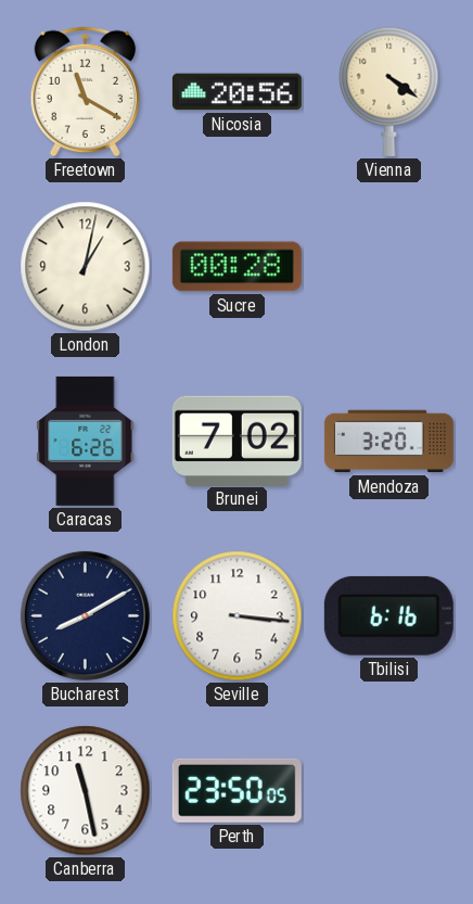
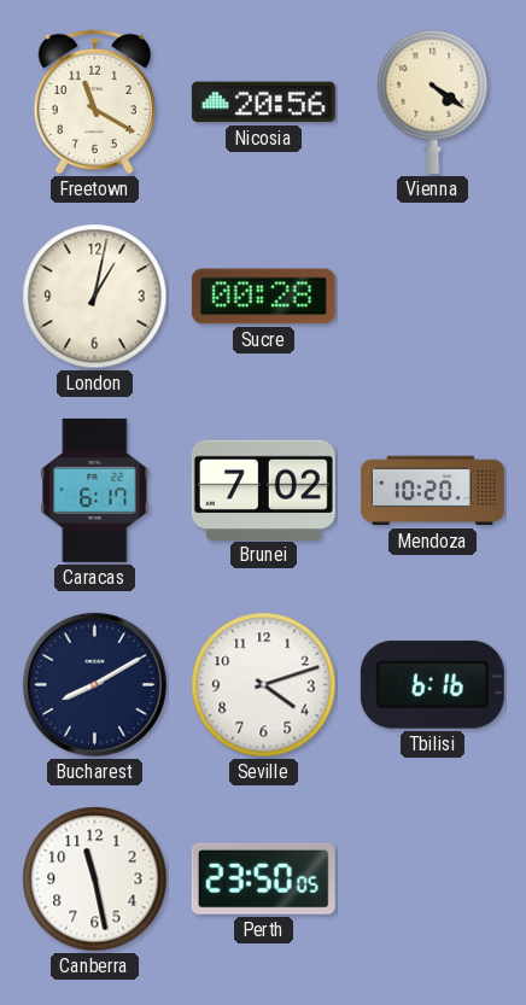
Caracas: 6:26 -> 6:17
Mendoza: 3:20 -> 10:20
Seville: 3:16 -> 4:12
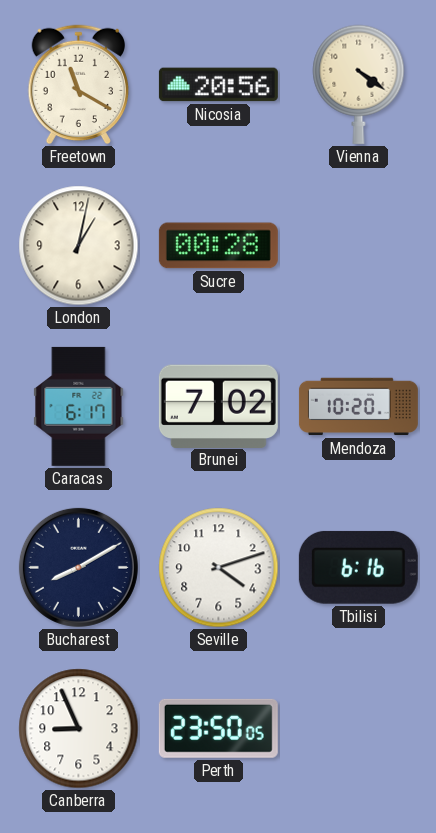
Canberra: 11:28 -> 8:56
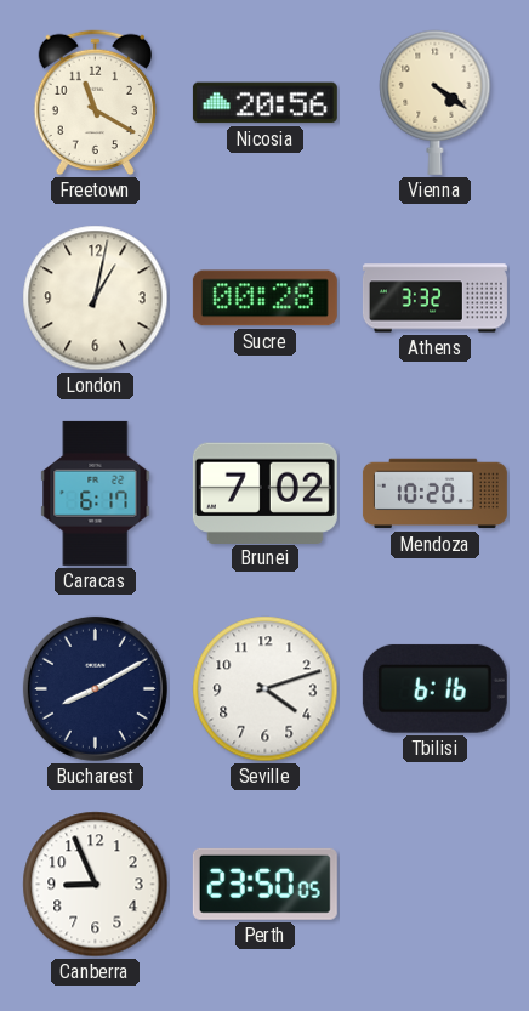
Athens: none -> 3:32
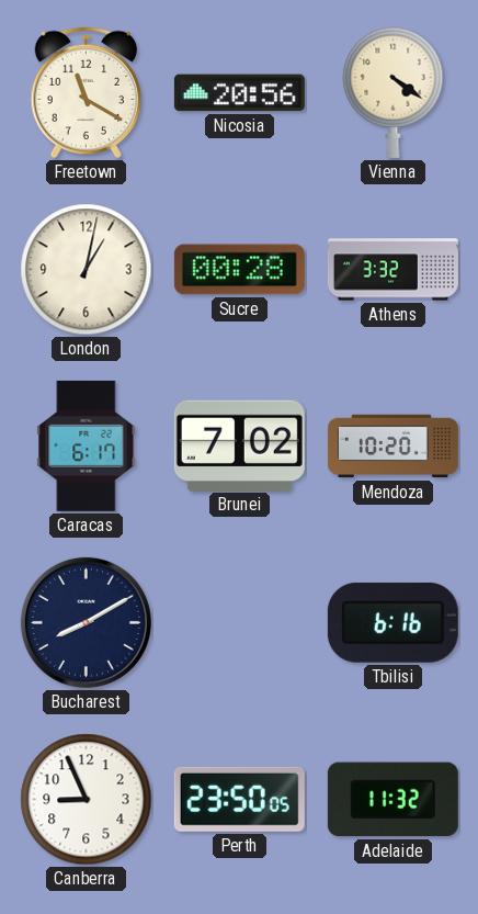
Seville: 4:12 -> none
Adelaide: none -> 11:32
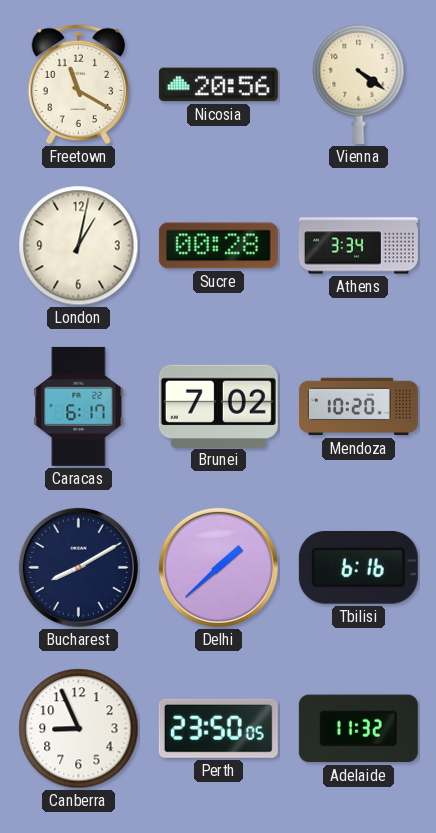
Athens: 3:32 -> 3:34
Delhi: none -> 1:38
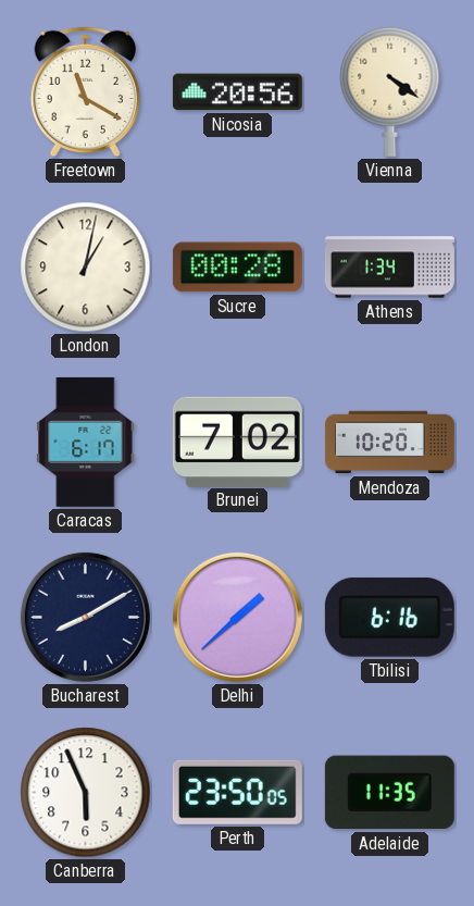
Athens: 3:34 -> 1:34
Canberra: 8:56 -> 5:56
Adelaide: 11:32 -> 11:35
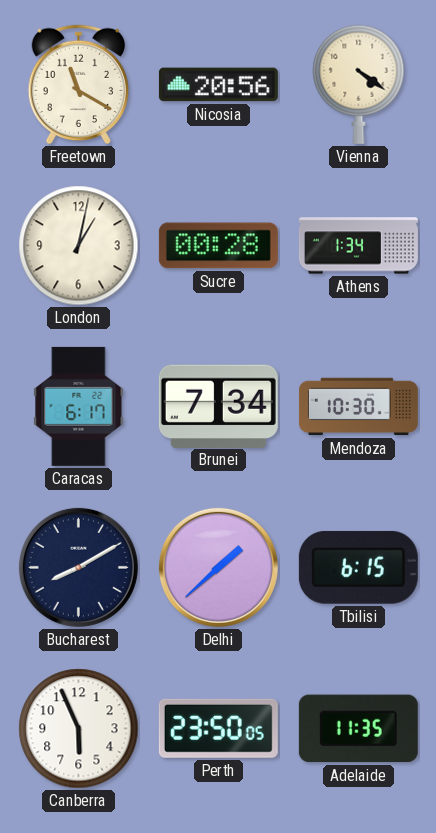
Brunei: 7:02 -> 7:34
Mendoza: 10:20 -> 10:30
Tbilisi: 6:16 -> 6:15
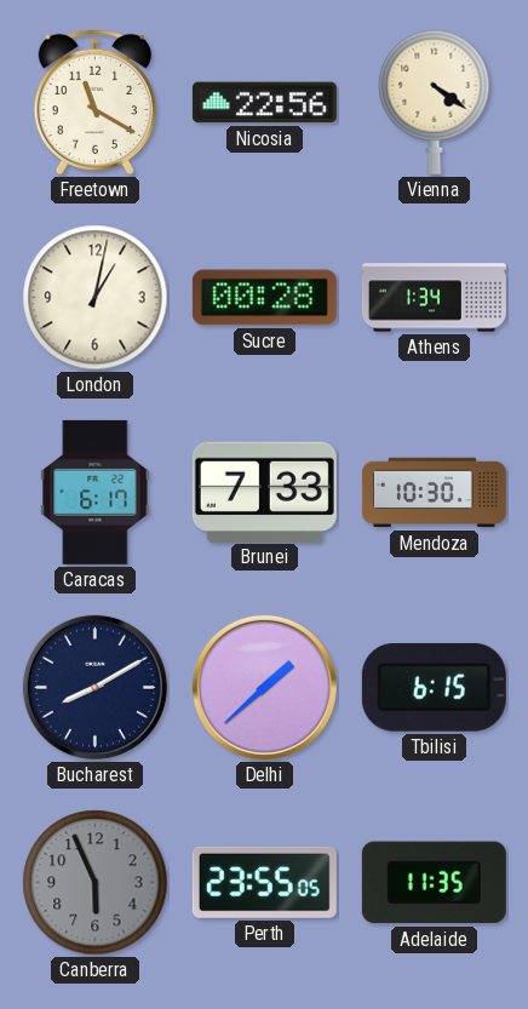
Nicosia: 20:56 -> 22:56
Brunei: 7:34 -> 7:33
Canberra dial: white -> grey
Perth: 23:50 -> 23:55
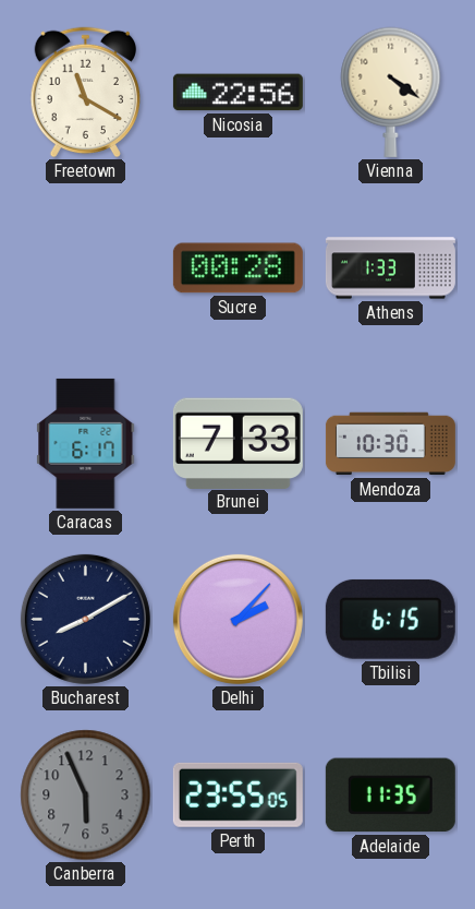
London: 1:02 -> none
Athens: 1:34 -> 1:33
Delhi: 1:38 -> 2:07
